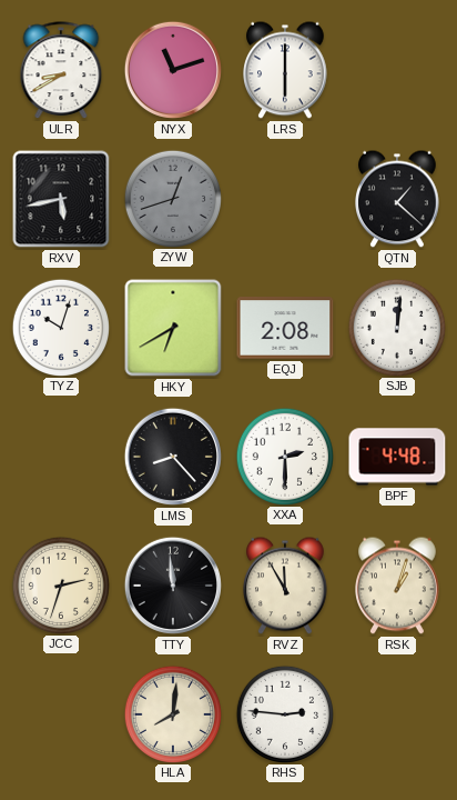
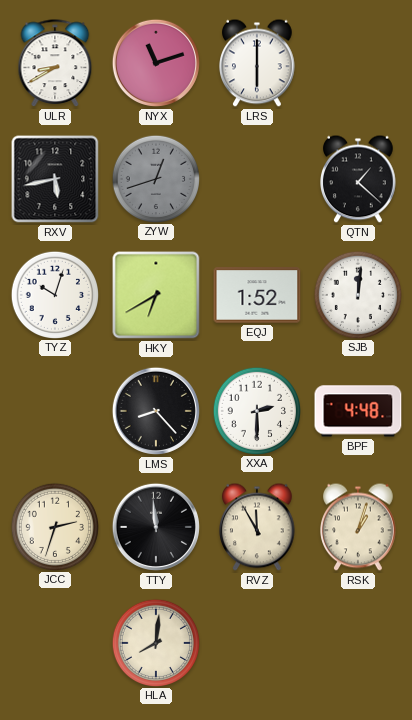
EQJ: 2:08 -> 1:52
RHS: 2:46 -> none
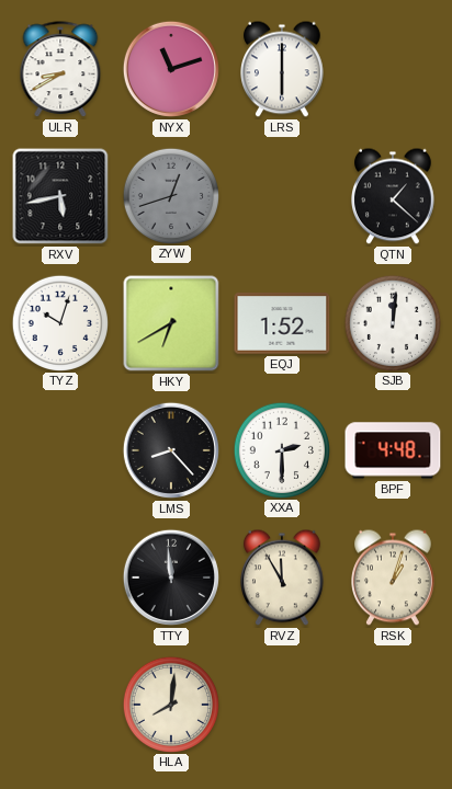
JCC: 2:33 -> none
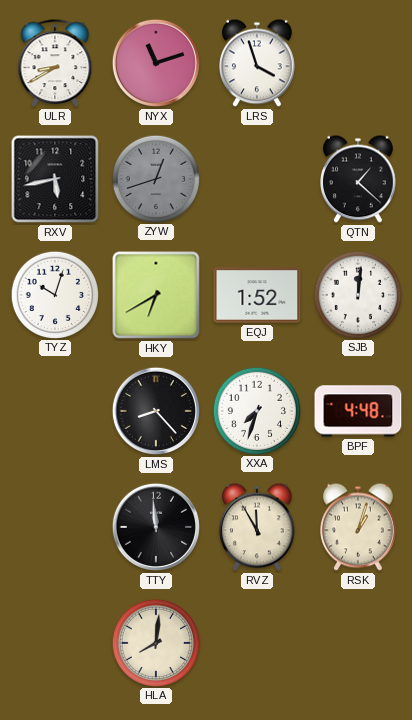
LRS: 6:00 -> 3:57
XXA: 2:30 -> 7:33
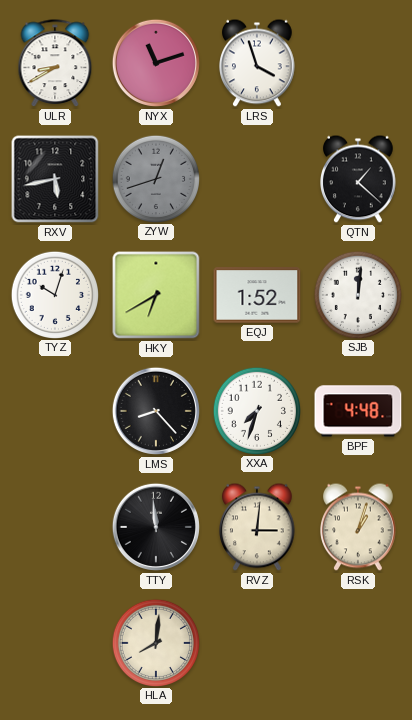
RVZ: 11:55 -> 3:01
